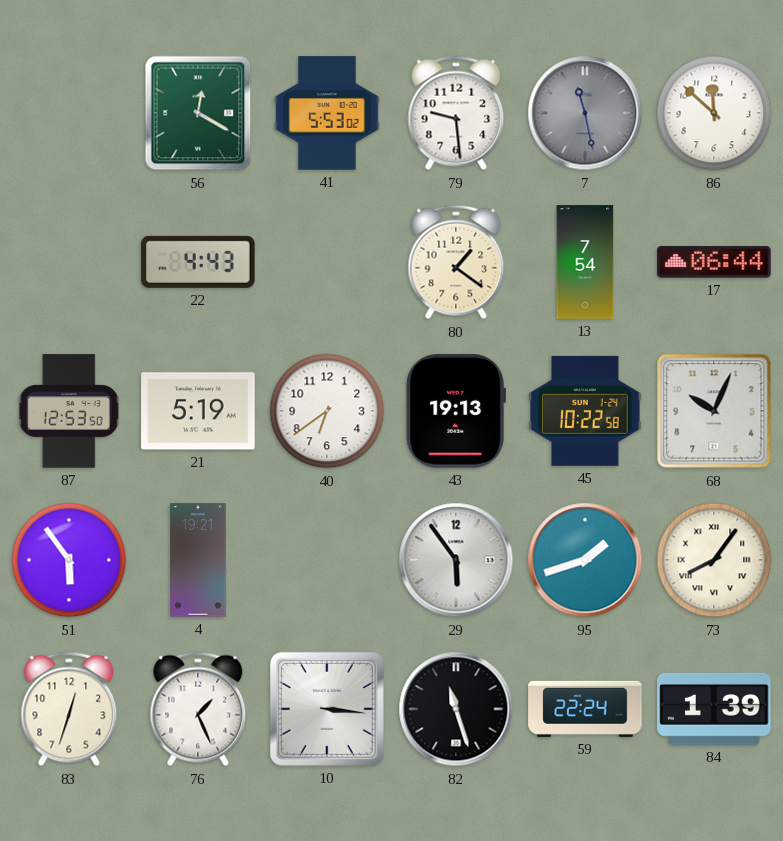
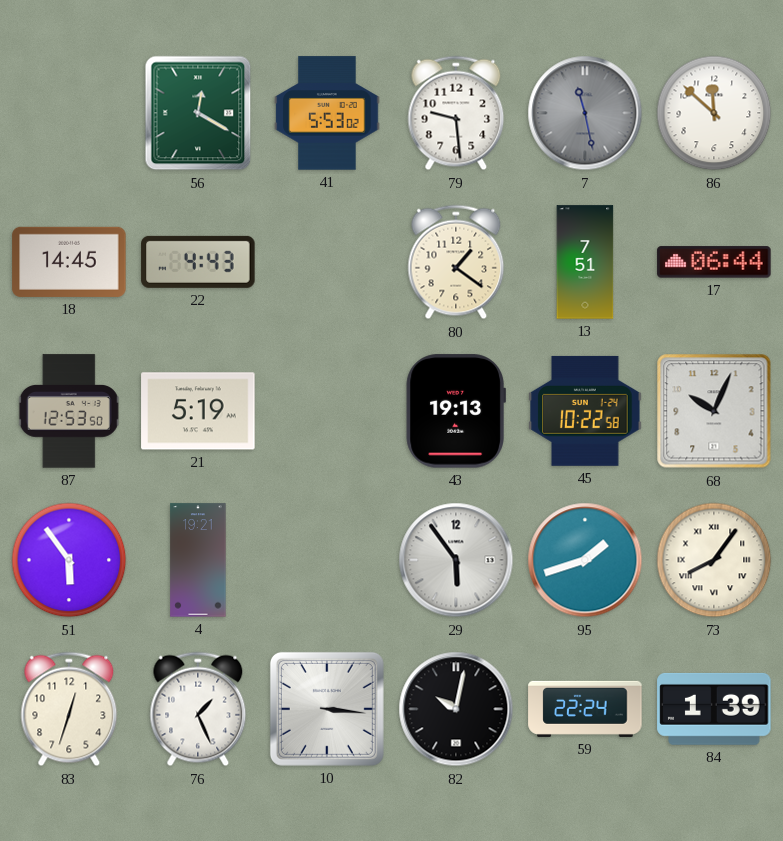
18: none -> 14:45
13: 7:54 -> 7:51
40: 6:39 -> none
82: 11:27 -> 10:02
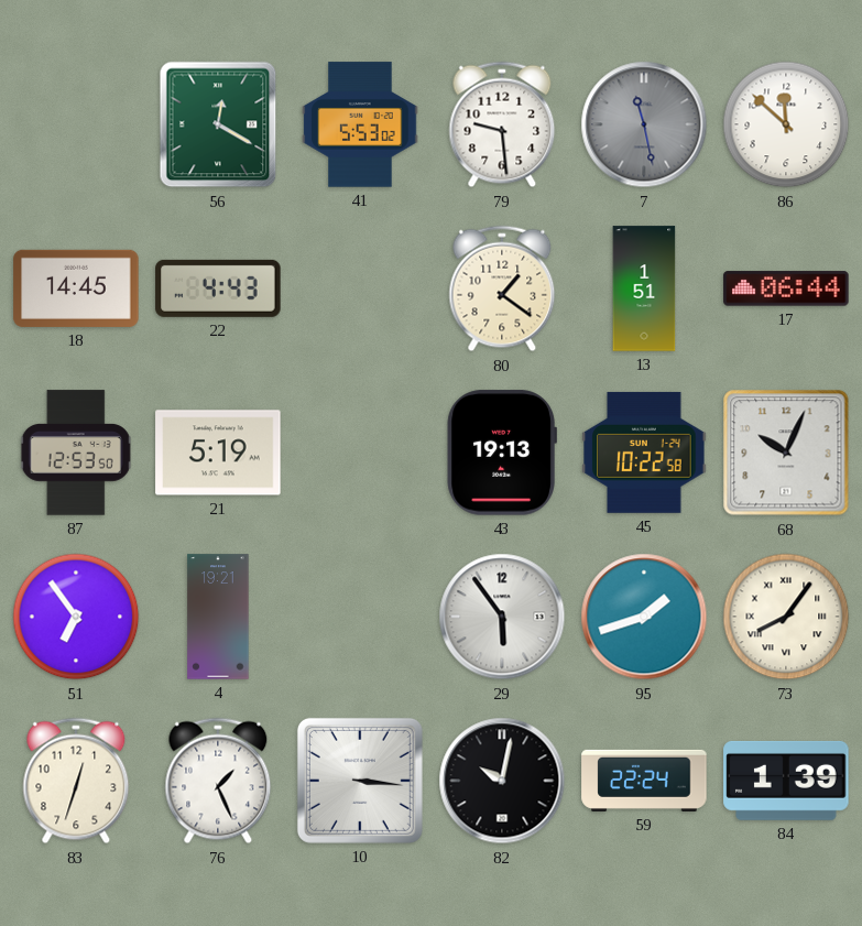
13: 7:51 -> 1:51
51: 5:54 -> 6:54
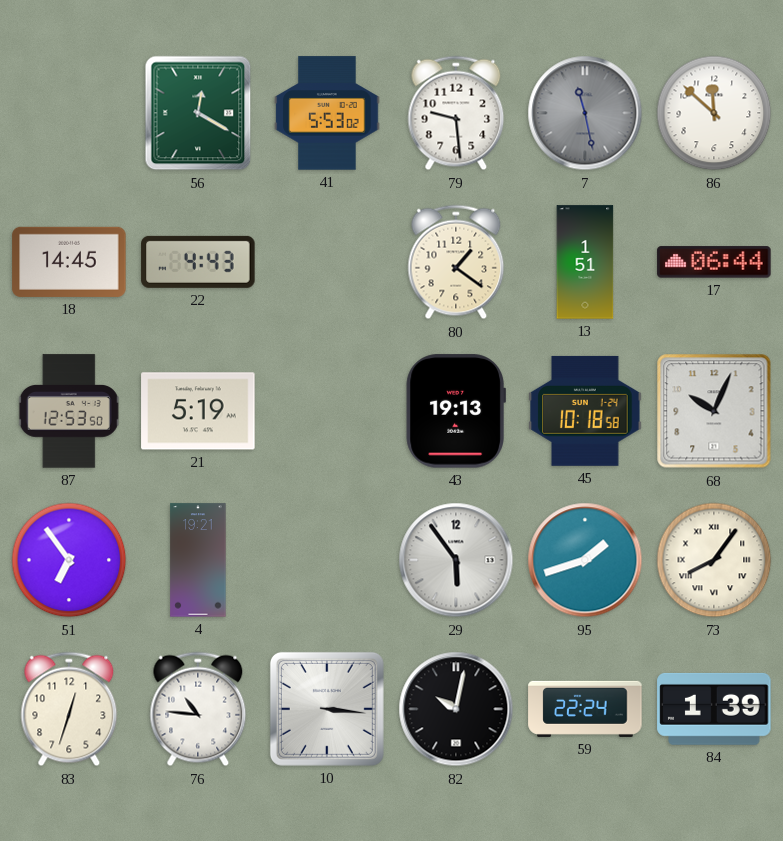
45: 10:22 -> 10:18
76: 1:26 -> 10:46
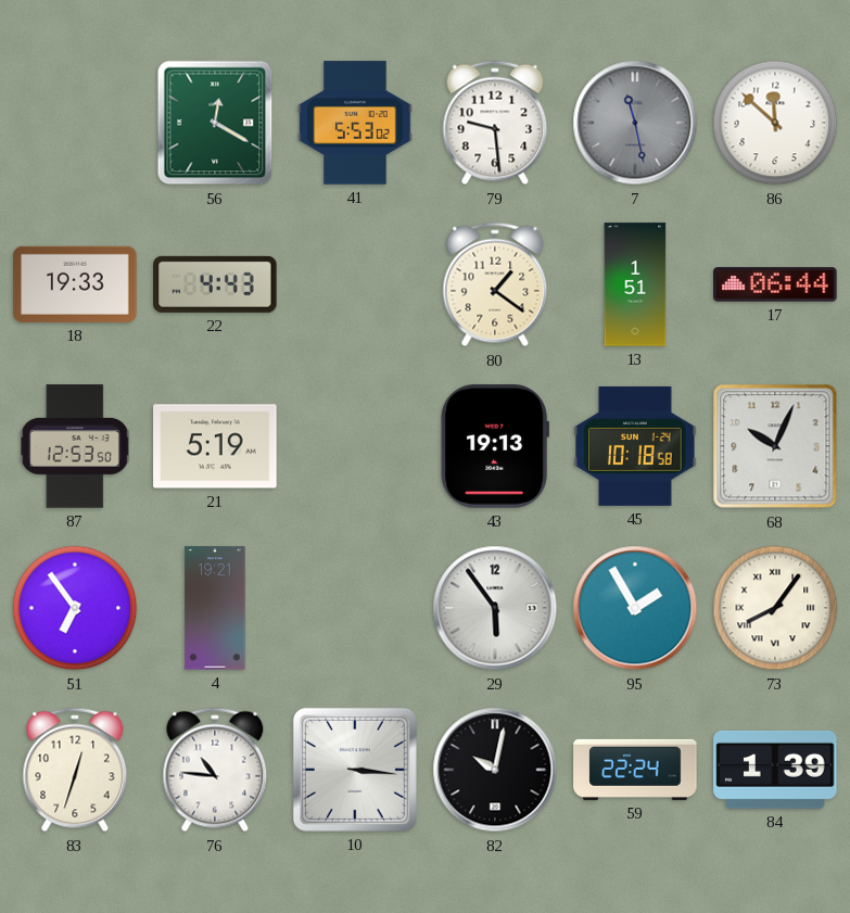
18: 14:45 -> 19:33
95: 1:42 -> 1:55
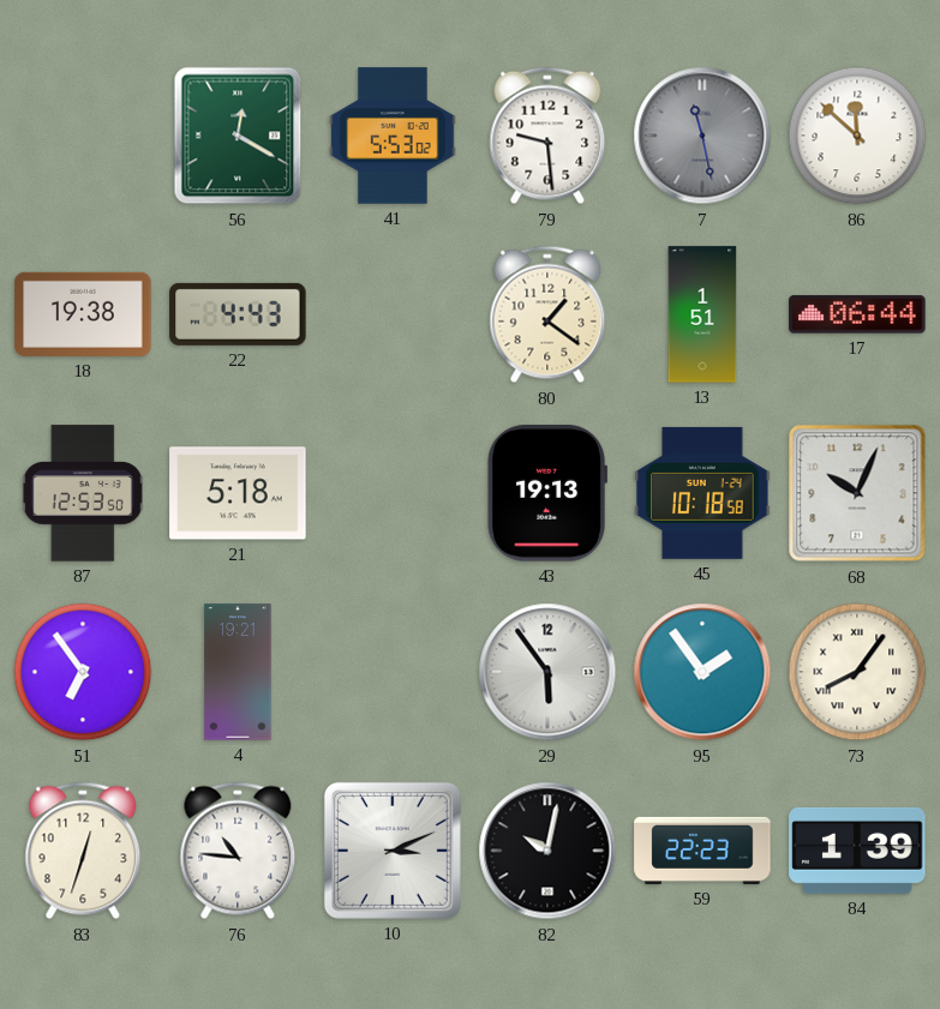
18: 19:33 -> 19:38
21: 5:19 -> 5:18
95: 1:55 -> 1:54
10: 3:16 -> 3:11
59: 22:24 -> 22:23
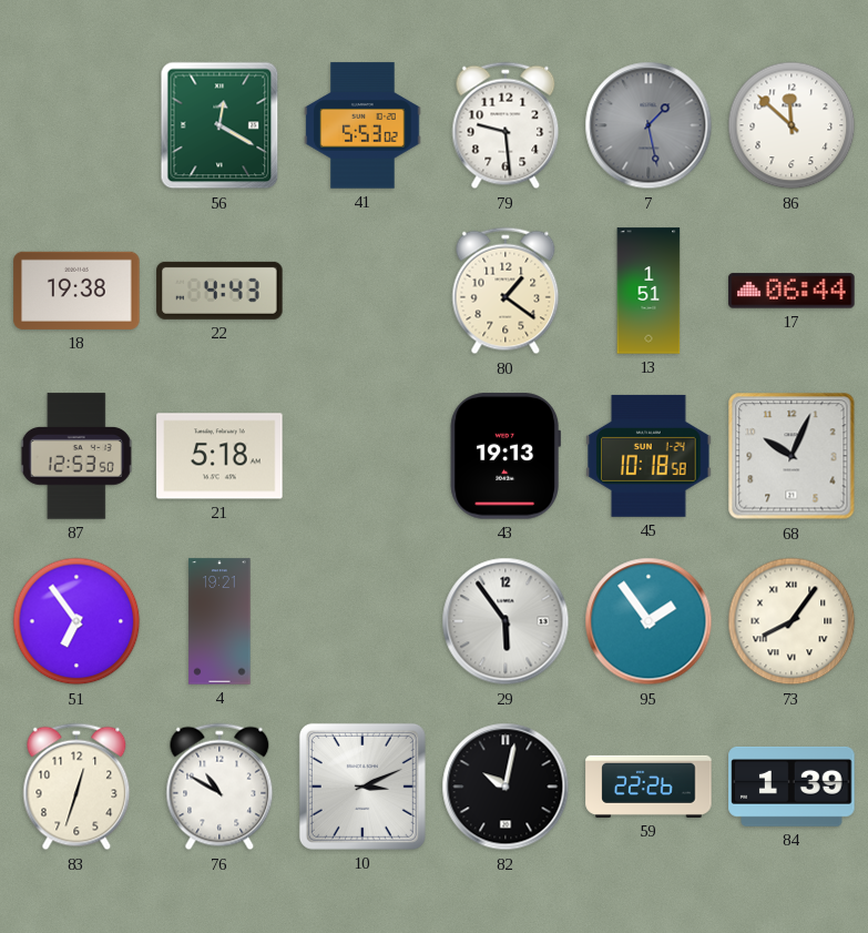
7: 11:28 -> 1:28
76: 10:46 -> 10:50
59: 22:23 -> 22:26
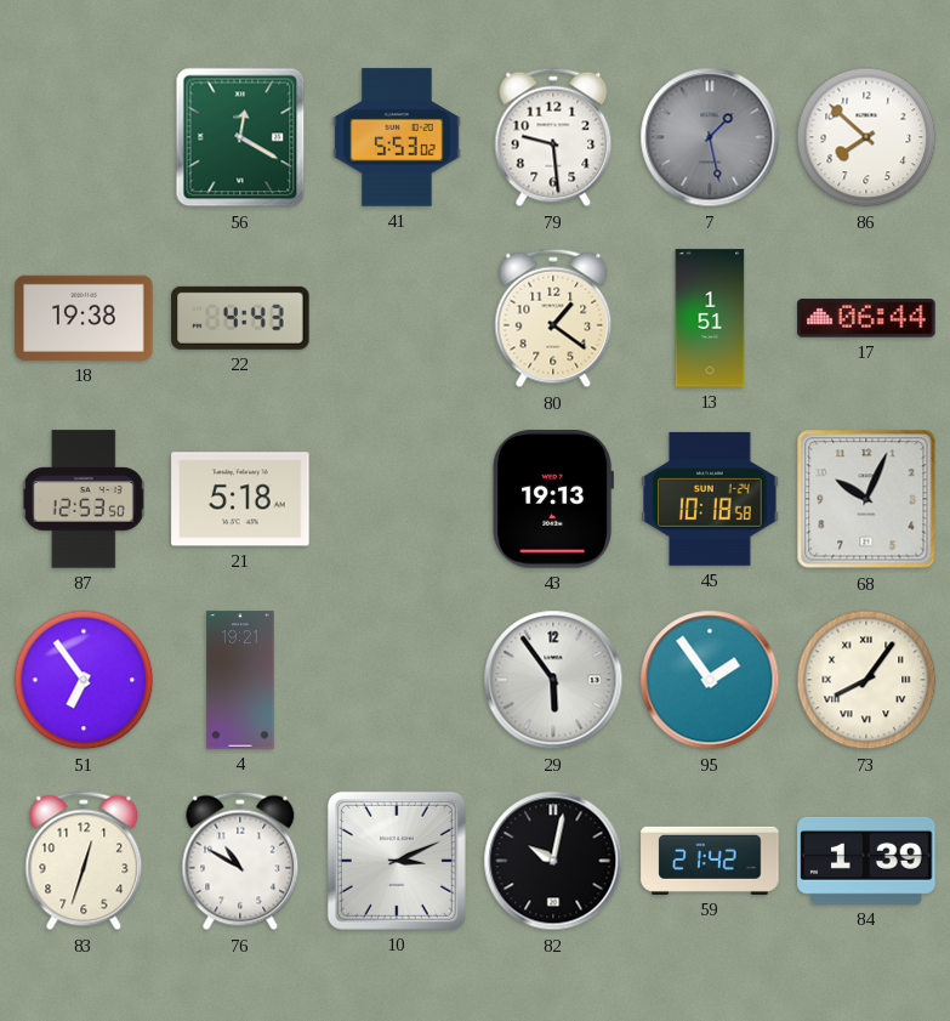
86: 11:52 -> 7:52
59: 22:26 -> 21:42
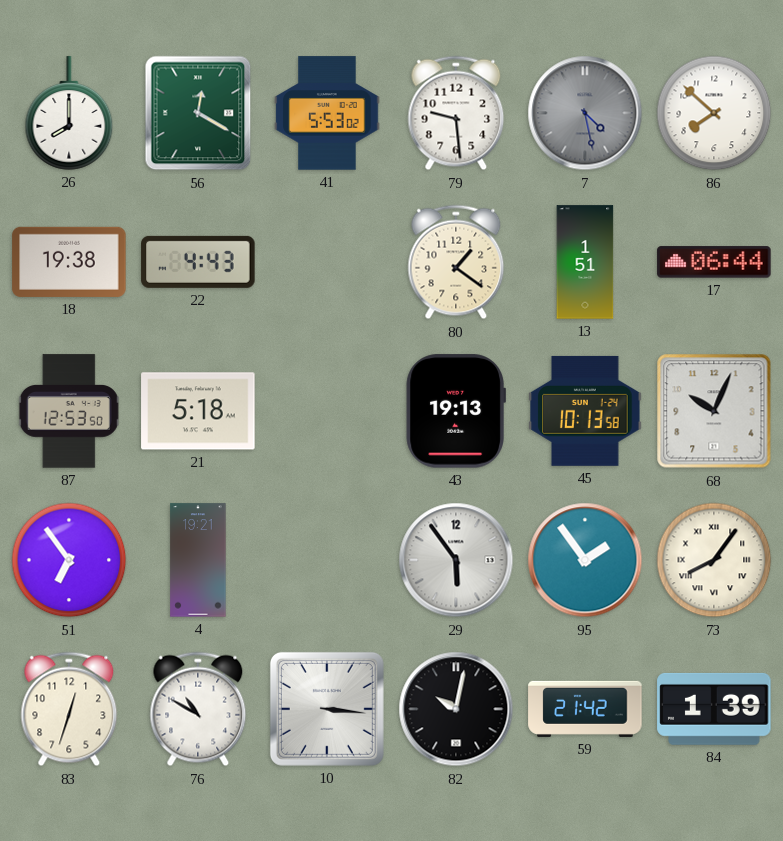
26: none -> 8:00
7: 1:28 -> 4:28
45: 10:18 -> 10:13
10: 3:11 -> 3:16
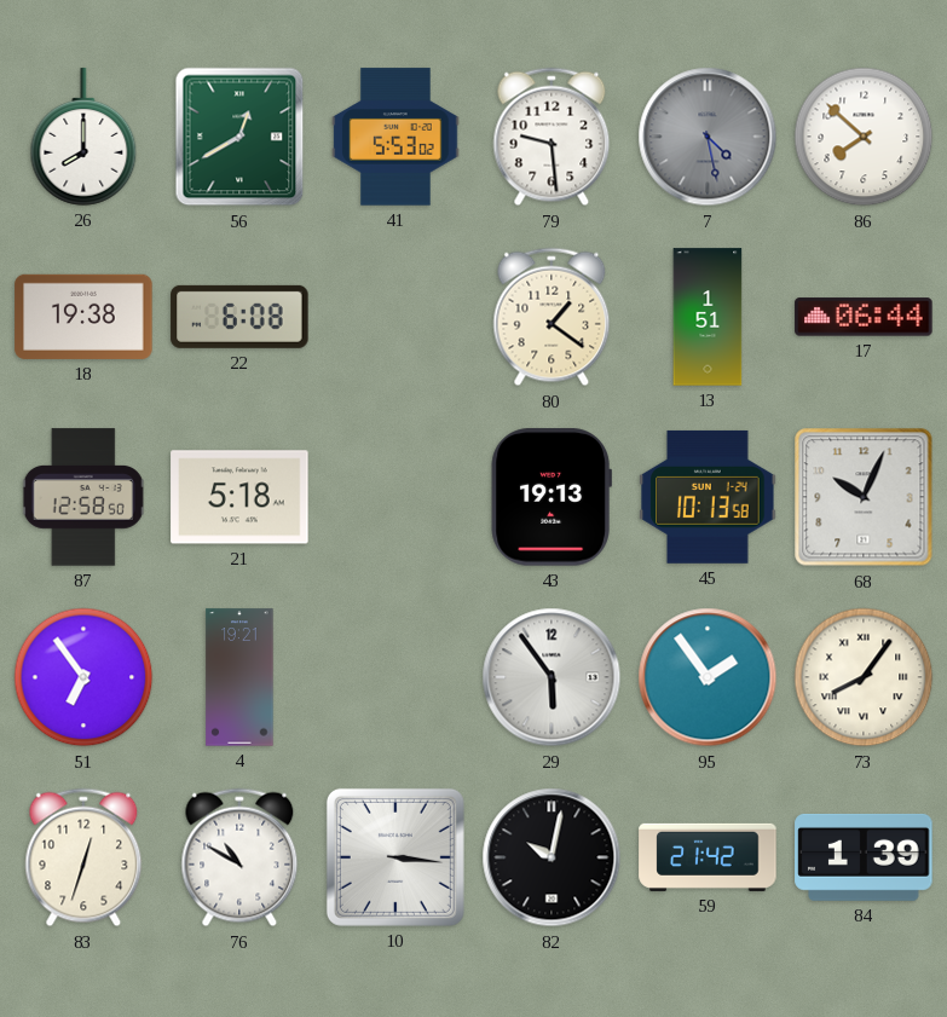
56: 12:20 -> 12:40
22: 4:43 -> 6:08
87: 12:53 -> 12:58
